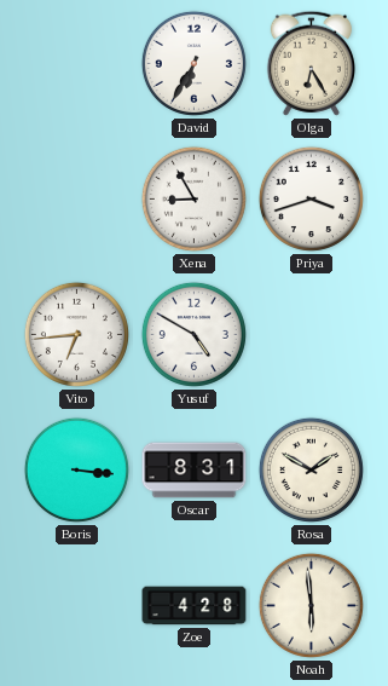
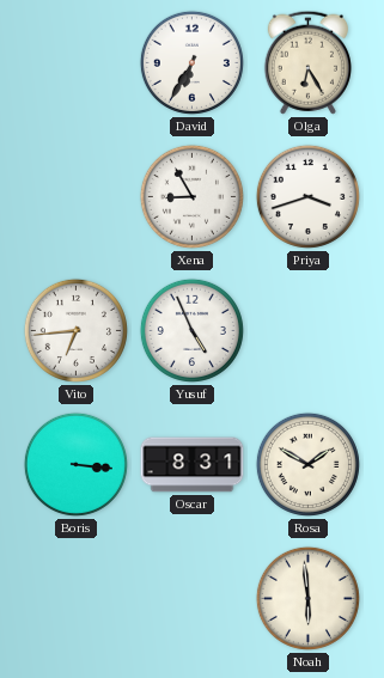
Yusuf: 4:50 -> 4:56
Zoe: 4:28 -> none
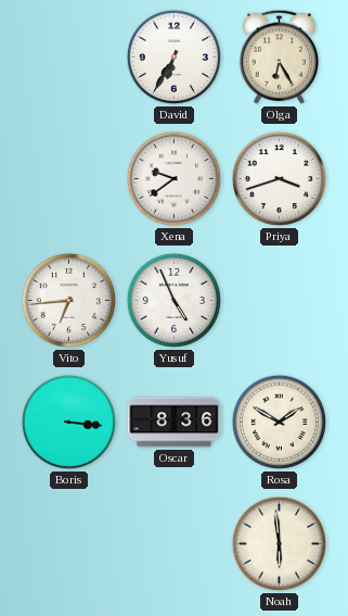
Xena: 8:55 -> 9:39
Oscar: 8:31 -> 8:36
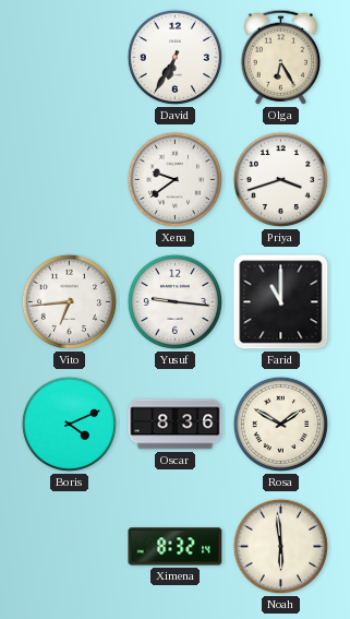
Yusuf: 4:56 -> 9:16
Farid: none -> 11:00
Boris: 3:16 -> 4:11
Ximena: none -> 8:32
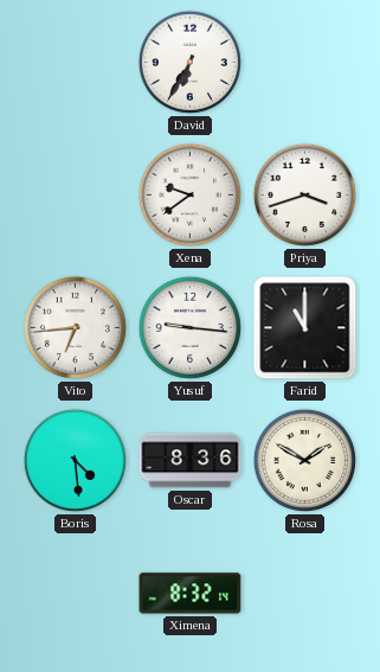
Olga: 6:25 -> none
Boris: 4:11 -> 4:29
Noah: 5:59 -> none
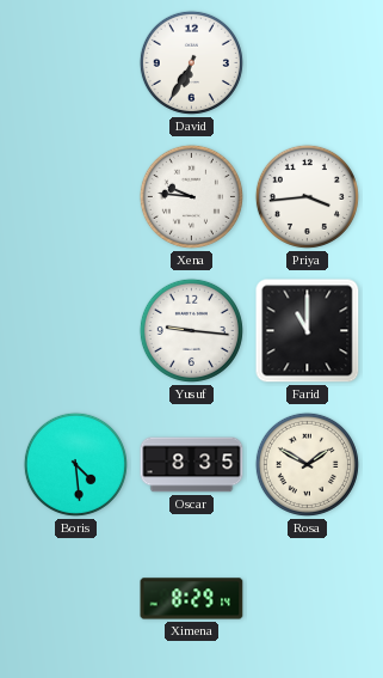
Xena: 9:39 -> 9:46
Priya: 3:42 -> 3:44
Vito: 6:44 -> none
Oscar: 8:36 -> 8:35
Ximena: 8:32 -> 8:29
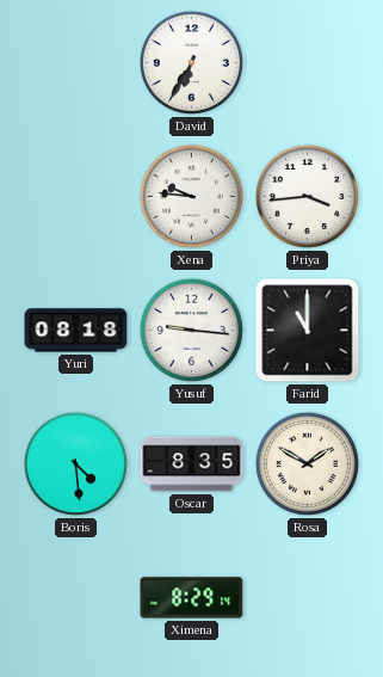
Yuri: none -> 08:18
